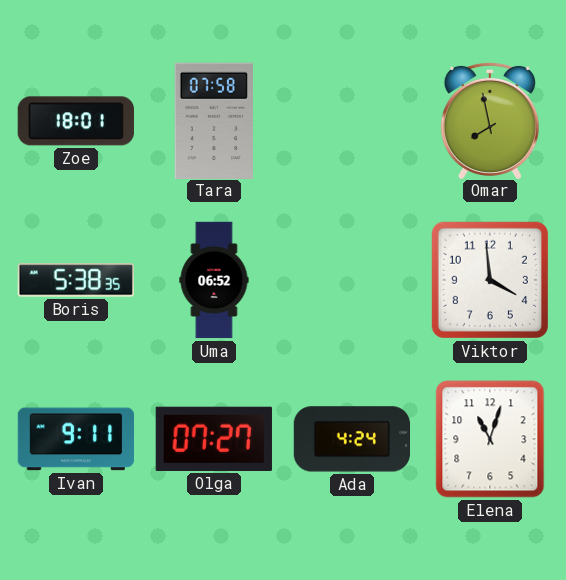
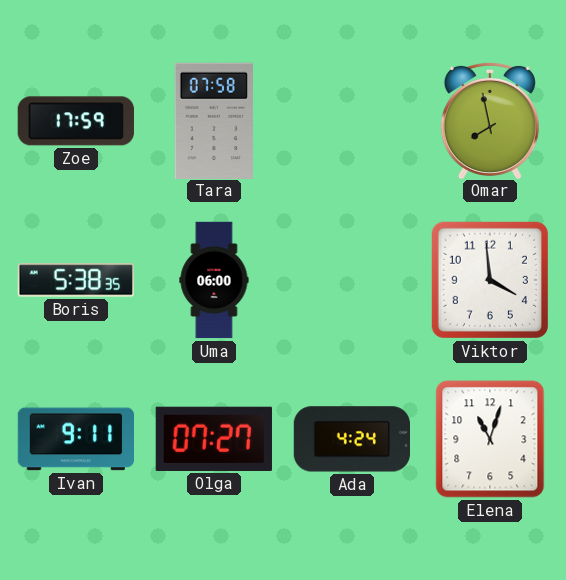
Zoe: 18:01 -> 17:59
Uma: 06:52 -> 06:00
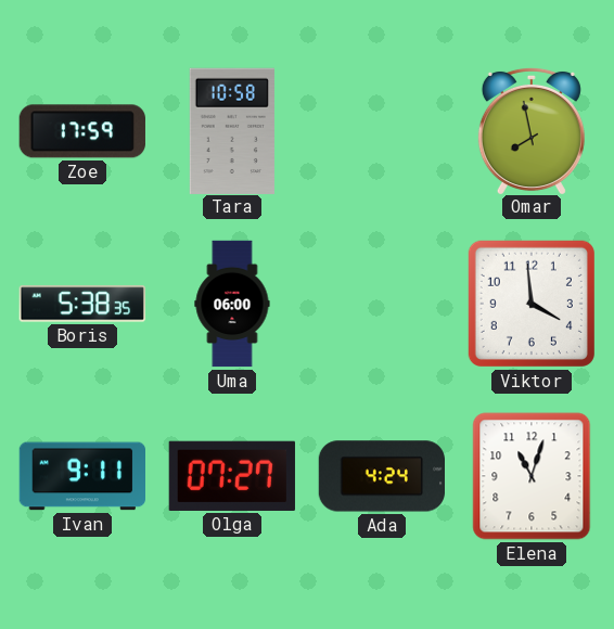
Tara: 07:58 -> 10:58
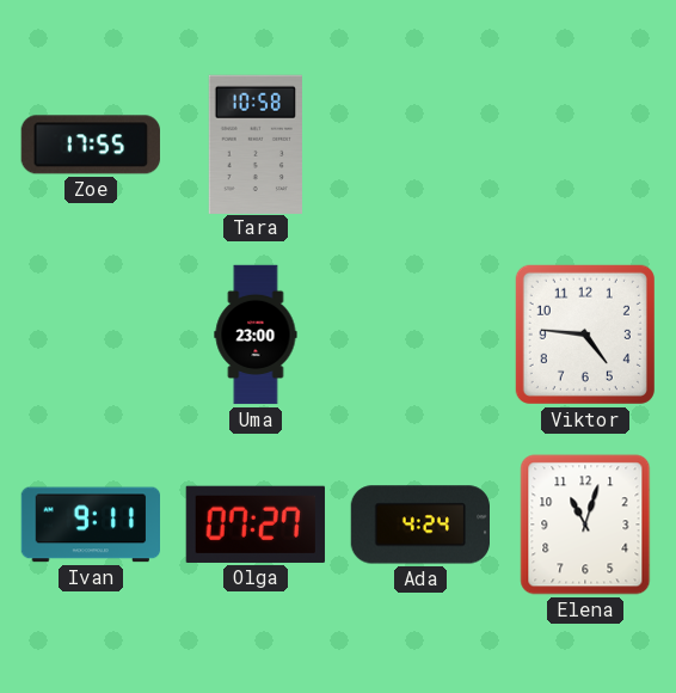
Zoe: 17:59 -> 17:55
Omar: 7:58 -> none
Boris: 5:38 -> none
Uma: 06:00 -> 23:00
Viktor: 3:59 -> 4:46
